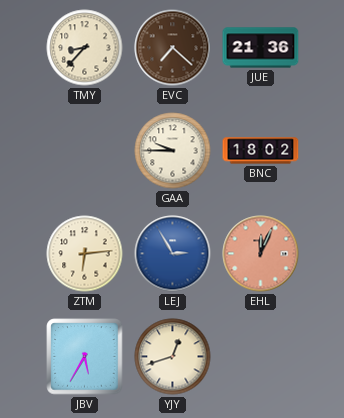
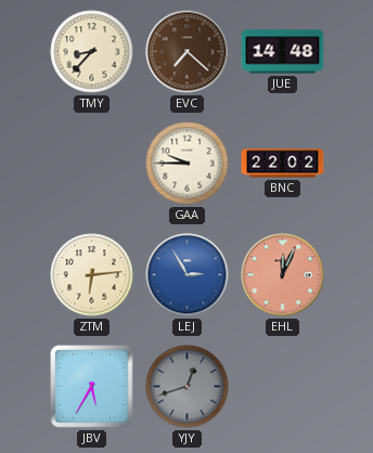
JUE: 21:36 -> 14:48
BNC: 18:02 -> 22:02
YJY dial: cream -> grey
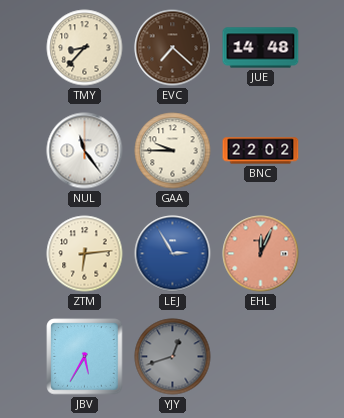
NUL: none -> 11:24
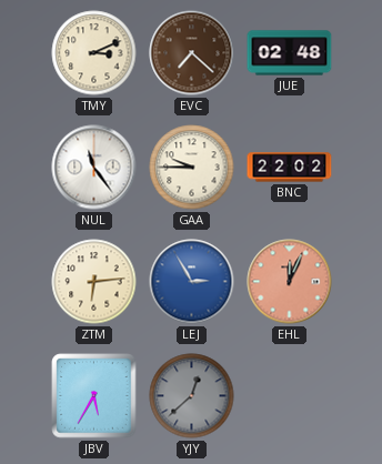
TMY: 8:37 -> 3:11
JUE: 14:48 -> 02:48
YJY: 12:42 -> 12:38
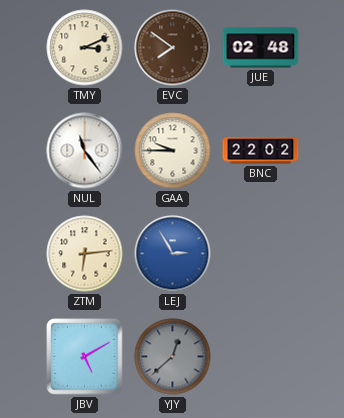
EVC: 7:22 -> 7:51
EHL: 12:04 -> none
JBV: 5:35 -> 5:10
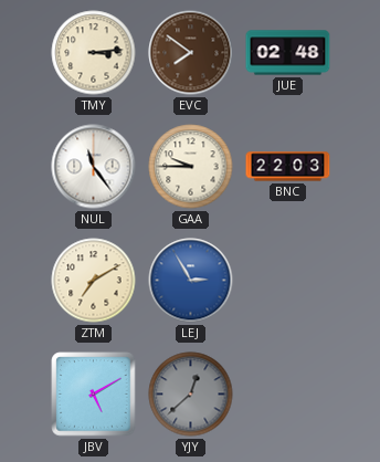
TMY: 3:11 -> 3:14
BNC: 22:02 -> 22:03
ZTM: 6:14 -> 7:10
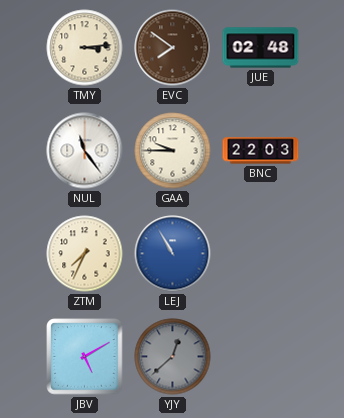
ZTM: 7:10 -> 7:34
LEJ: 2:55 -> 10:55
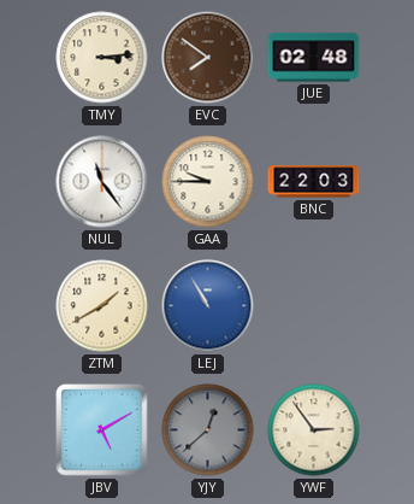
ZTM: 7:34 -> 1:40
YWF: none -> 2:54
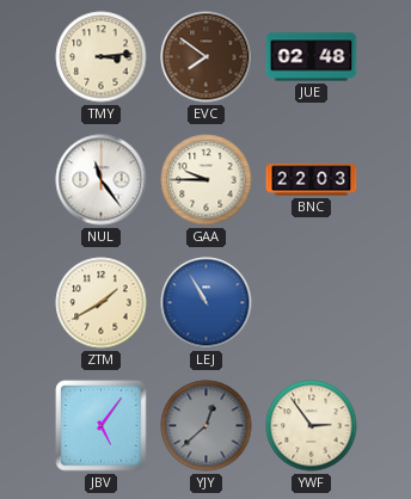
JBV: 5:10 -> 5:06
